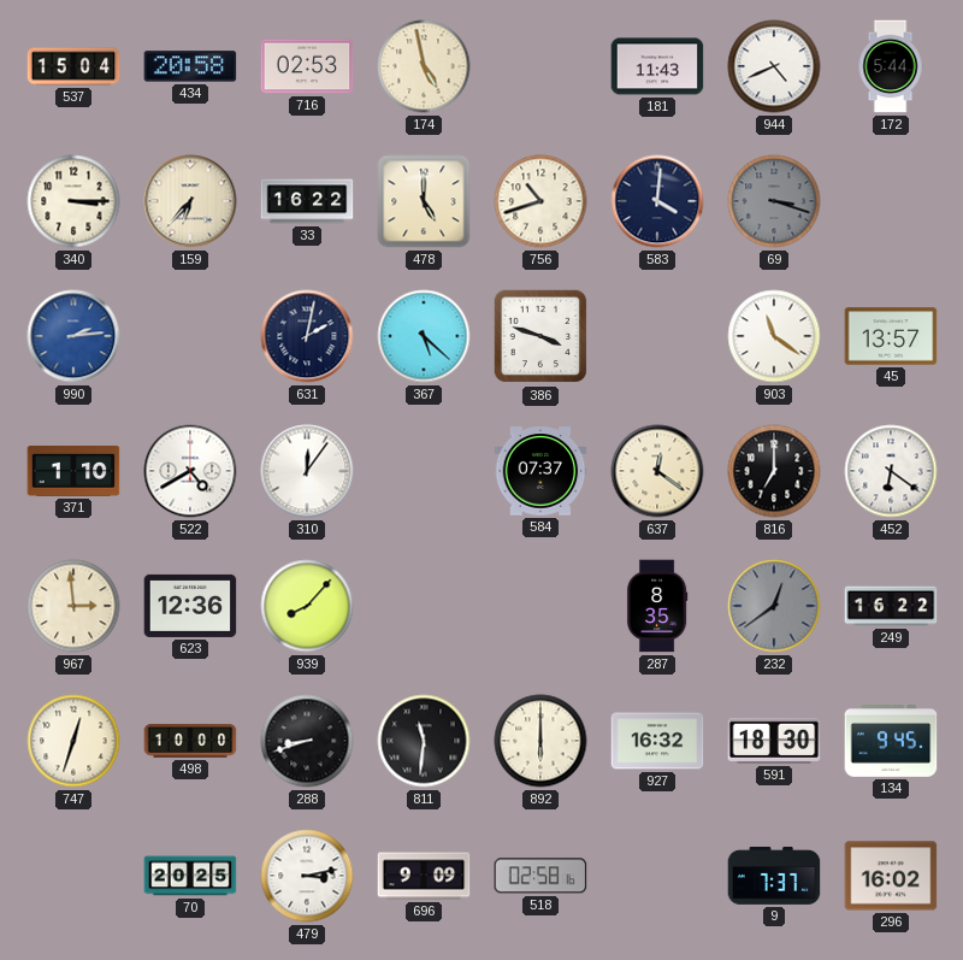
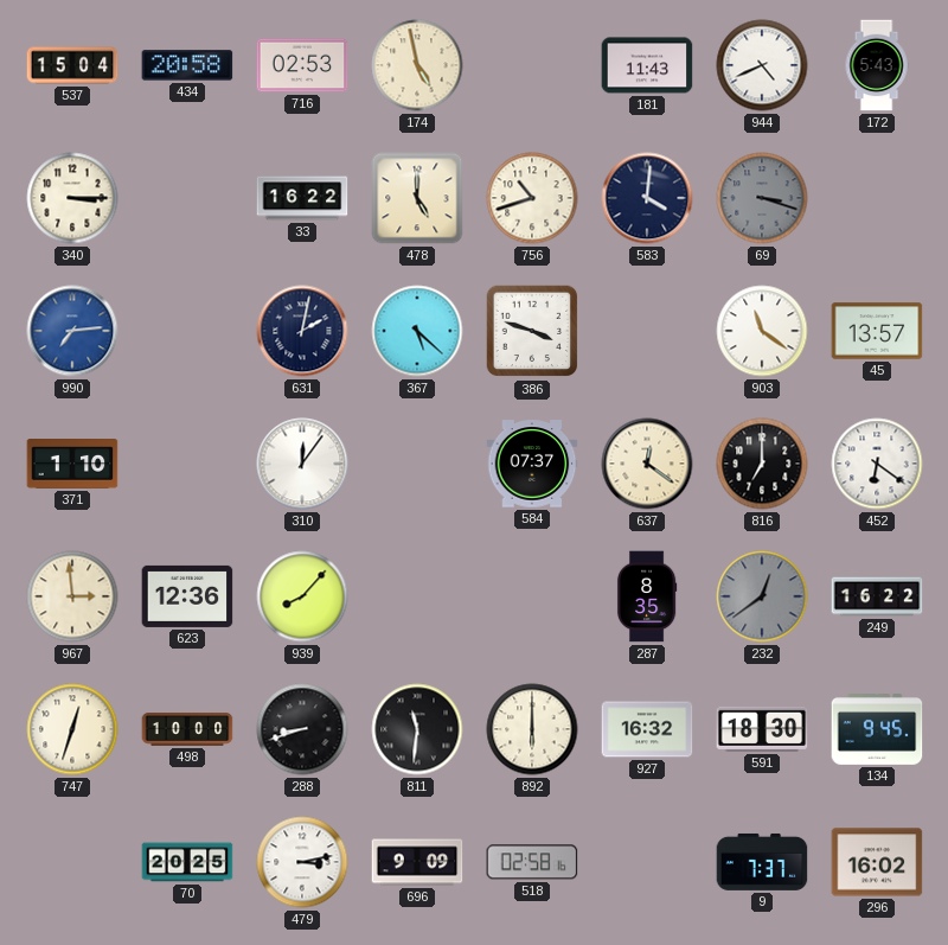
172: 5:44 -> 5:43
159: 6:37 -> none
990: 2:14 -> 7:14
522: 4:40 -> none
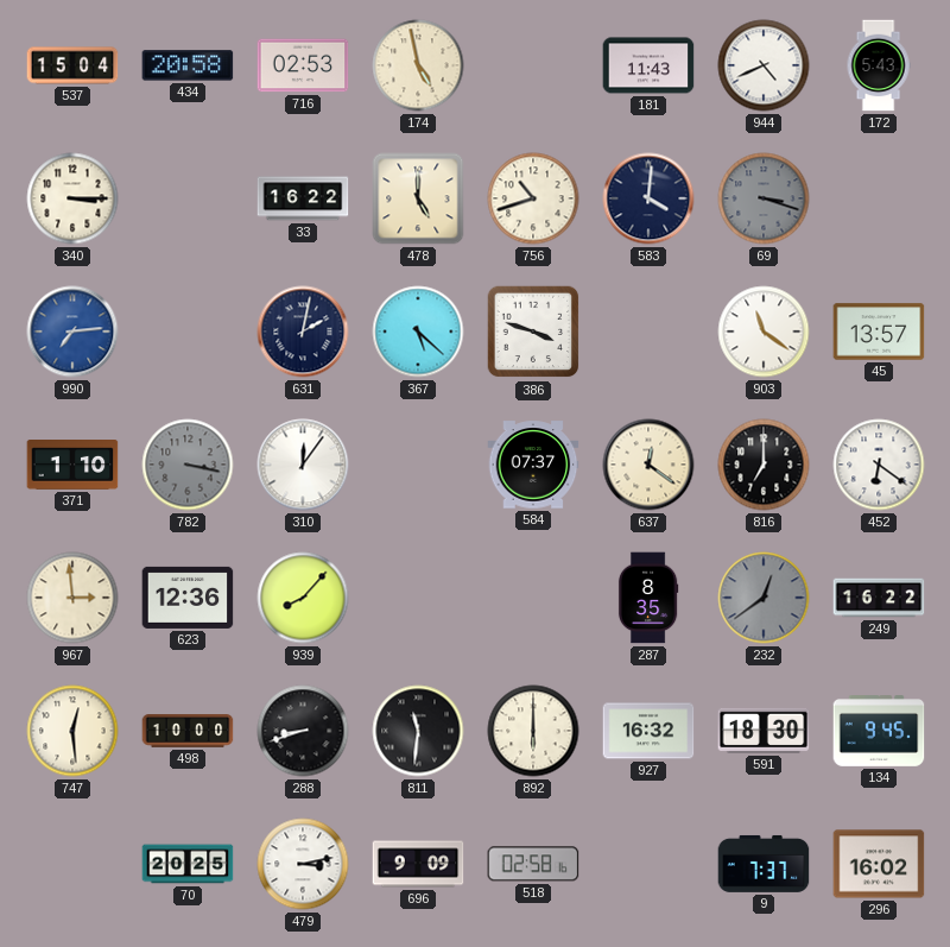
782: none -> 3:17
747: 12:33 -> 12:29
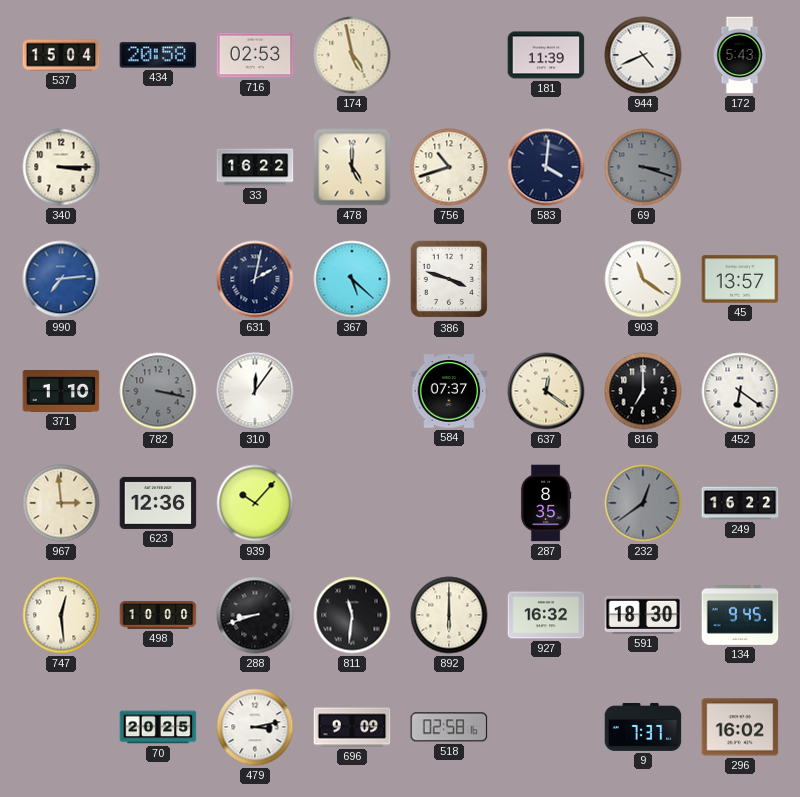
181: 11:43 -> 11:39
939: 8:07 -> 10:07
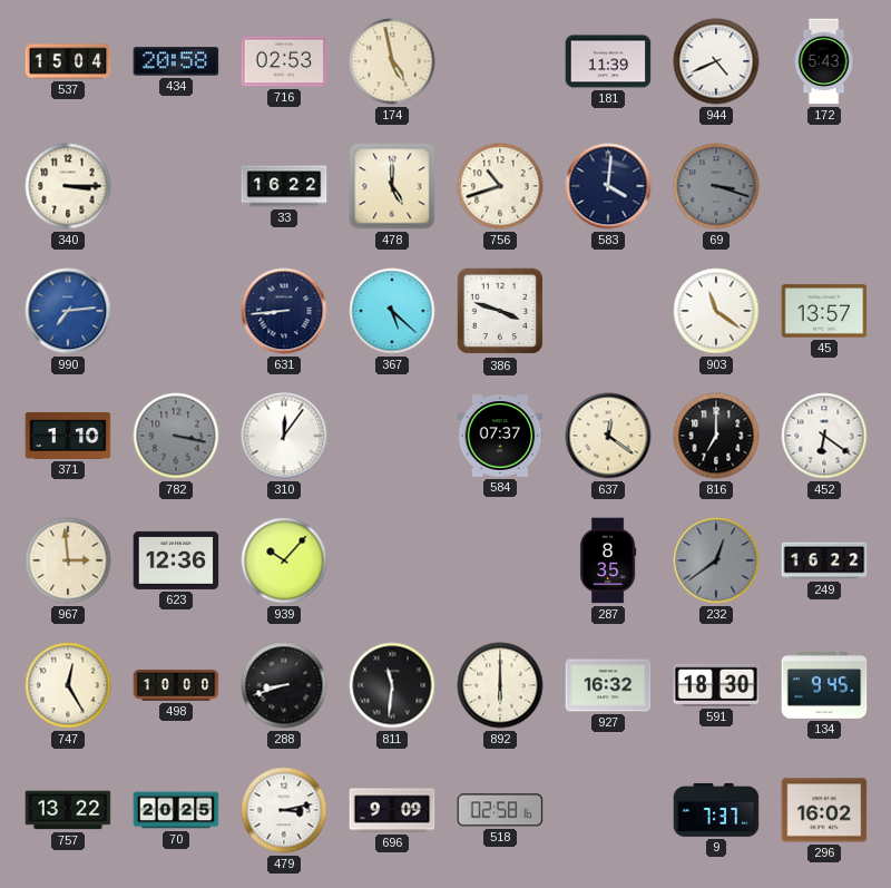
631: 2:02 -> 8:44
747: 12:29 -> 12:25
757: none -> 13:22
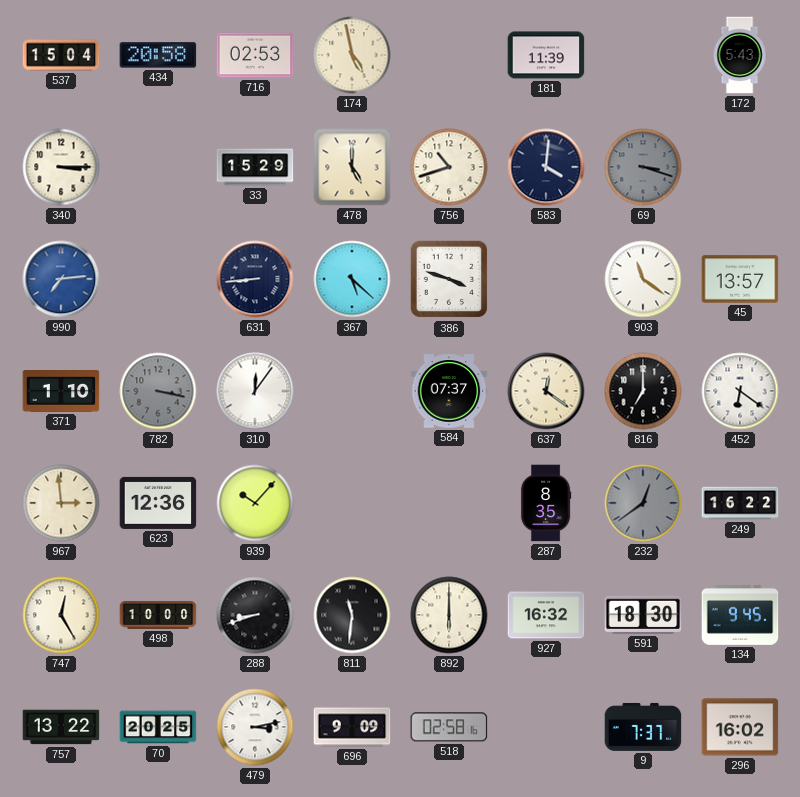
944: 4:41 -> none
33: 16:22 -> 15:29
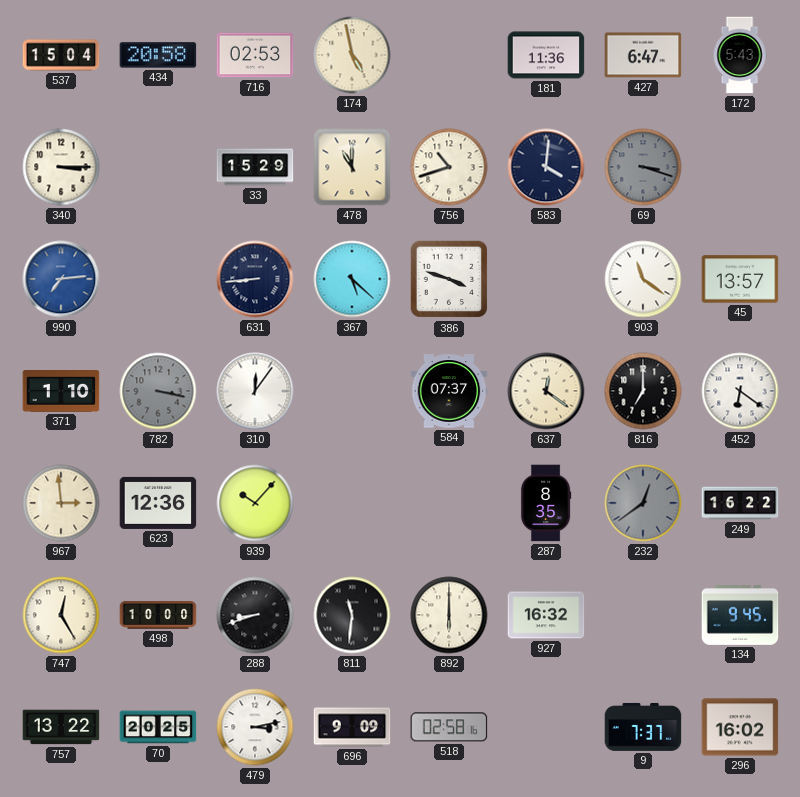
181: 11:39 -> 11:36
427: none -> 6:47
478: 5:00 -> 11:00
591: 18:30 -> none
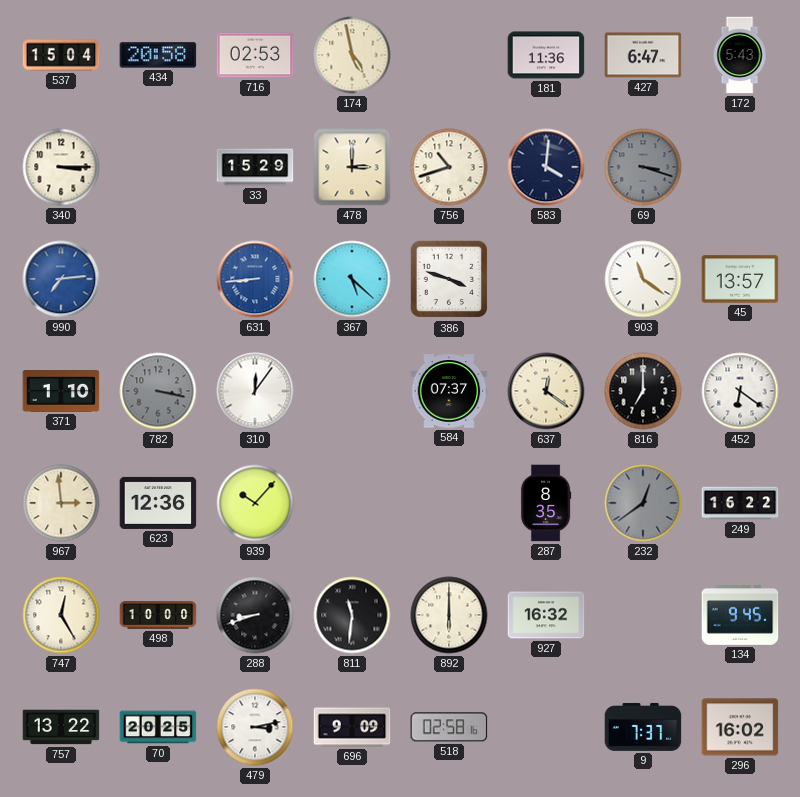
478: 11:00 -> 3:00
631 dial: navy -> blue
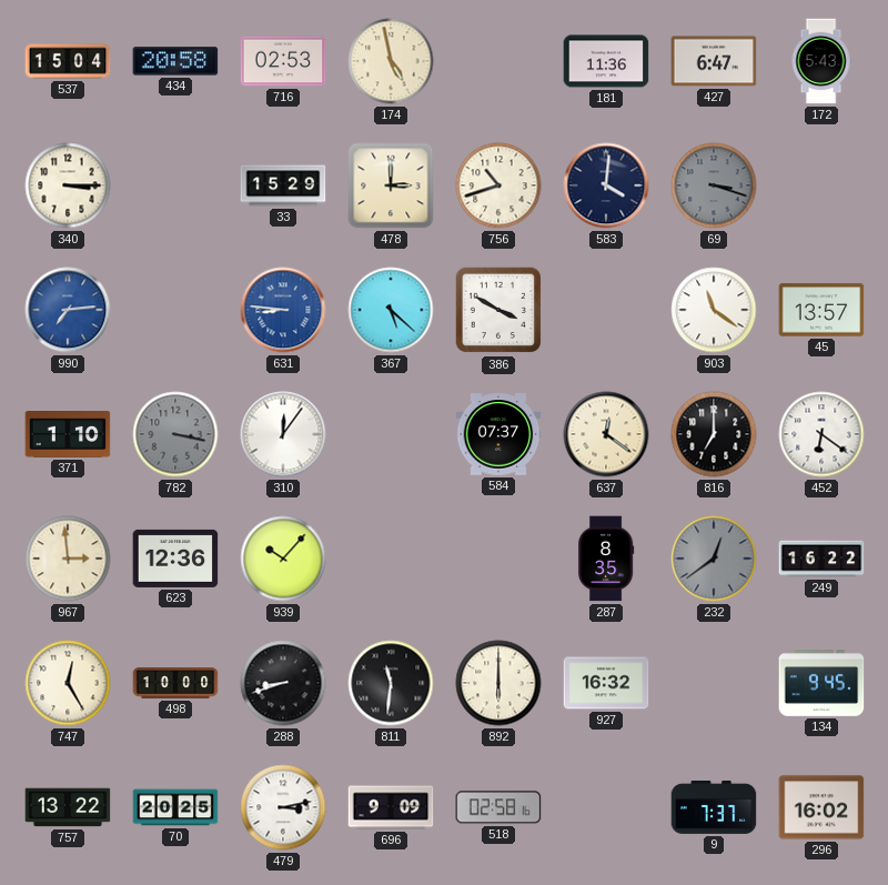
631: 8:44 -> 8:46
386: 3:48 -> 3:50
